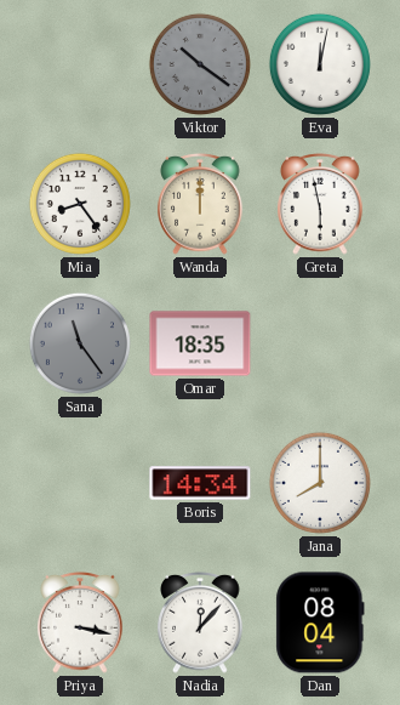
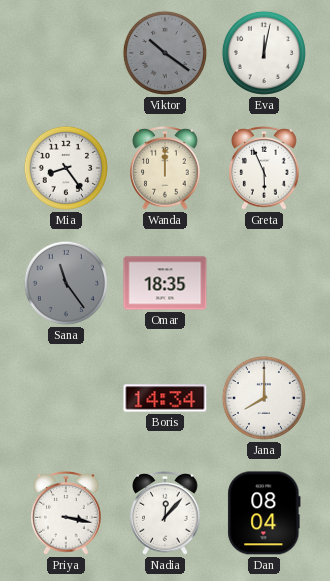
Greta: 5:58 -> 5:56
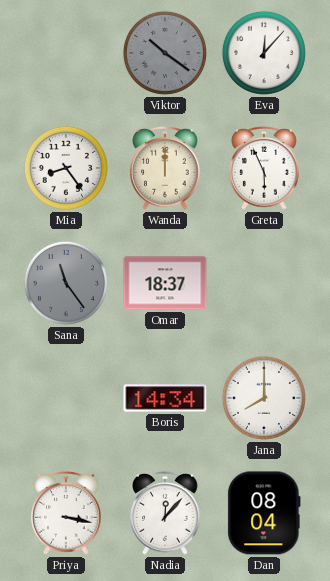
Eva: 12:02 -> 12:07
Omar: 18:35 -> 18:37
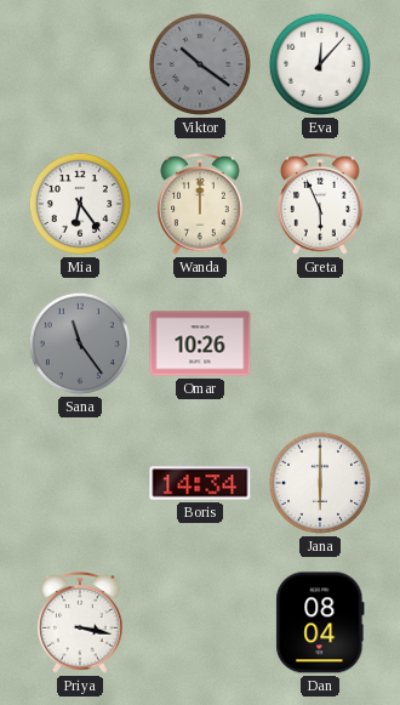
Mia: 8:24 -> 6:24
Omar: 18:37 -> 10:26
Jana: 8:00 -> 6:00
Nadia: 12:07 -> none
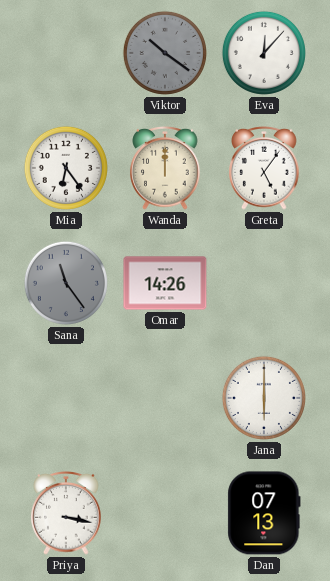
Greta: 5:56 -> 5:06
Omar: 10:26 -> 14:26
Boris: 14:34 -> none
Dan: 08:04 -> 07:13
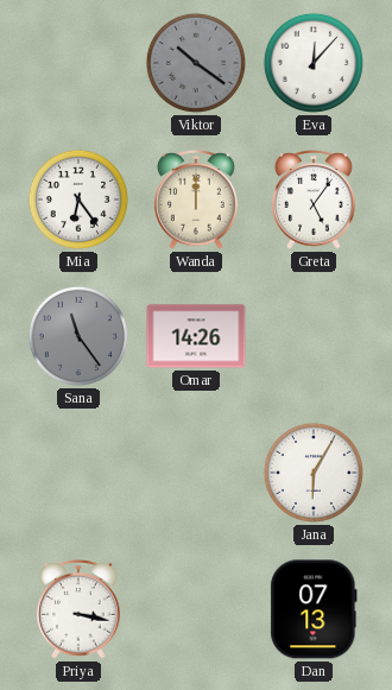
Jana: 6:00 -> 6:05
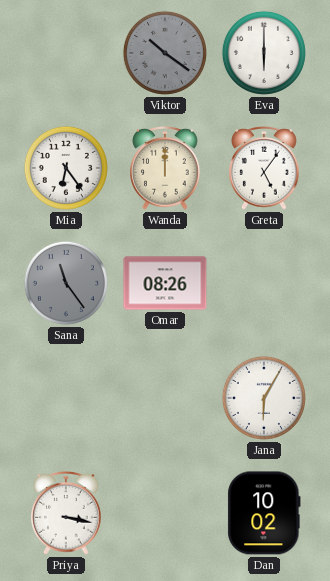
Eva: 12:07 -> 6:00
Omar: 14:26 -> 08:26
Dan: 07:13 -> 10:02
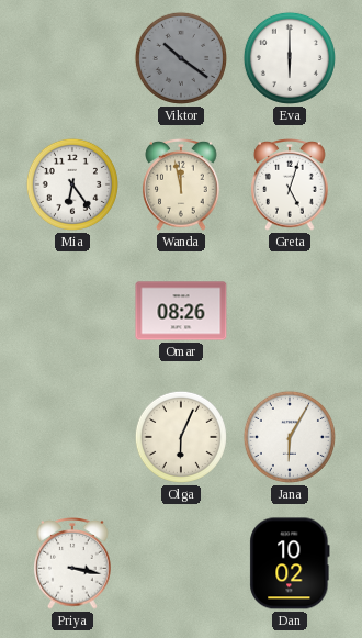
Wanda: 12:00 -> 11:58
Greta: 5:06 -> 5:03
Sana: 11:24 -> none
Olga: none -> 6:04
